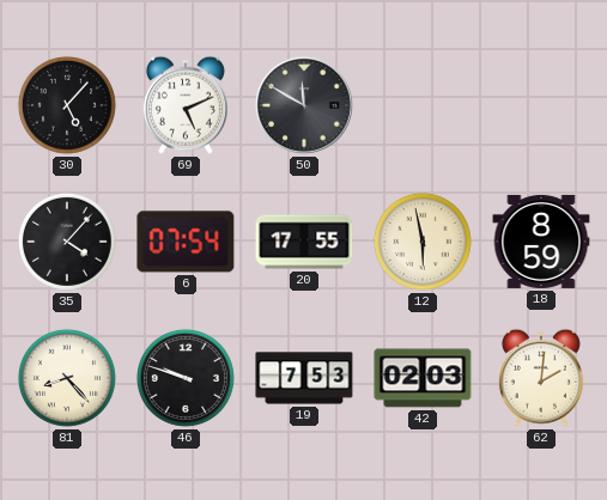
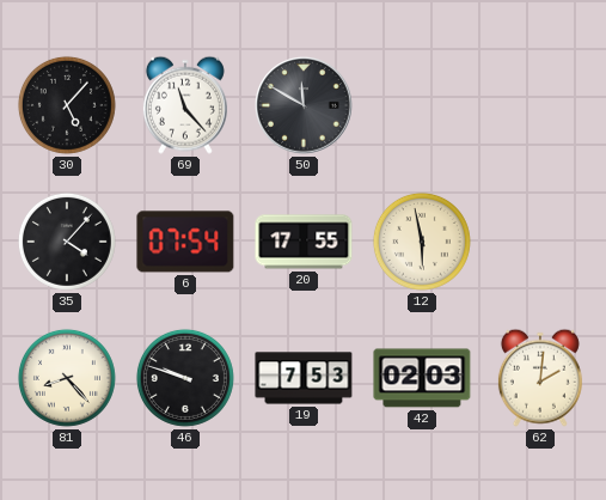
69: 5:11 -> 11:23
18: 8:59 -> none
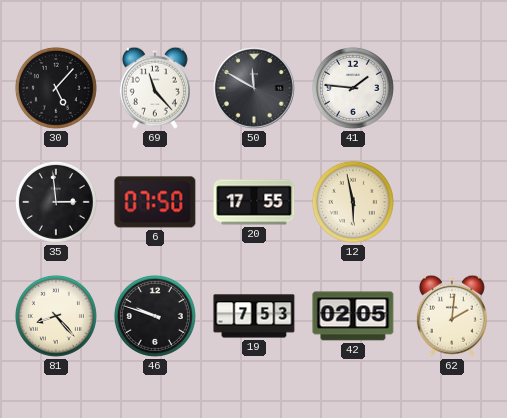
41: none -> 1:46
35: 4:07 -> 2:59
6: 07:54 -> 07:50
42: 02:03 -> 02:05
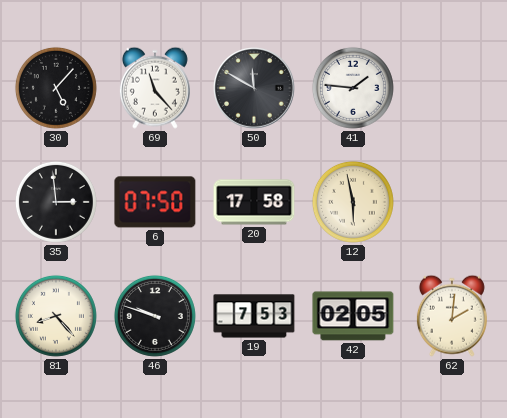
20: 17:55 -> 17:58
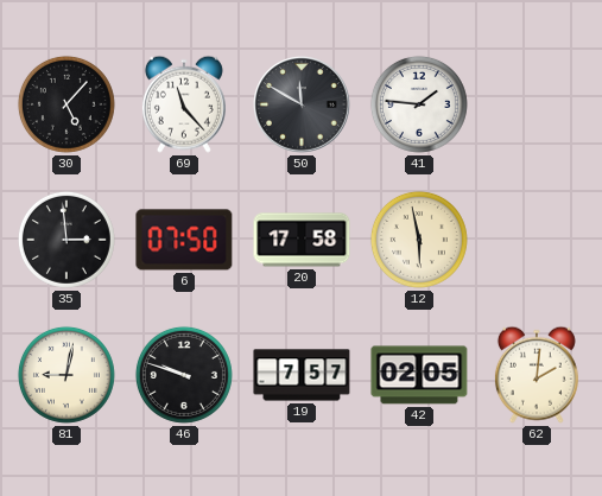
81: 8:23 -> 9:02
19: 7:53 -> 7:57
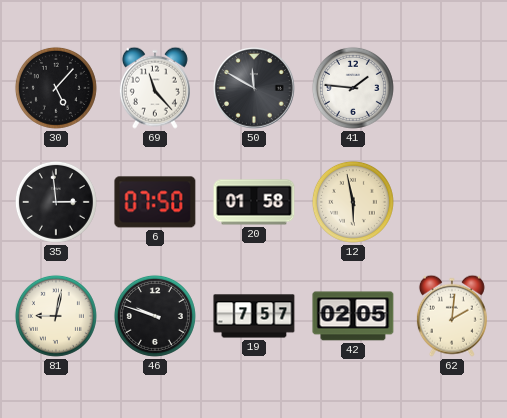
20: 17:58 -> 01:58
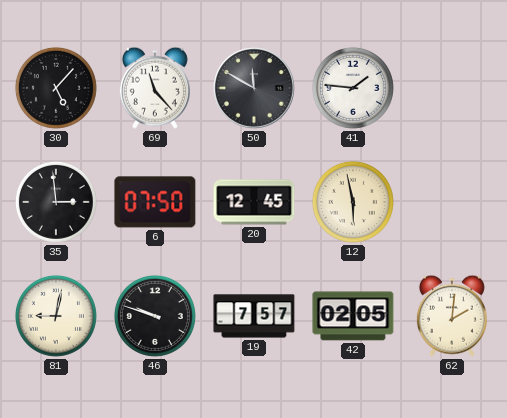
20: 01:58 -> 12:45
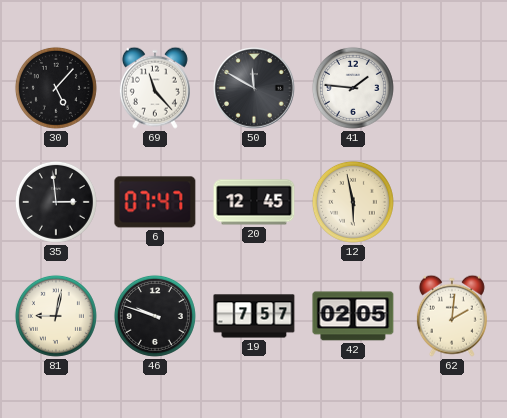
6: 07:50 -> 07:47
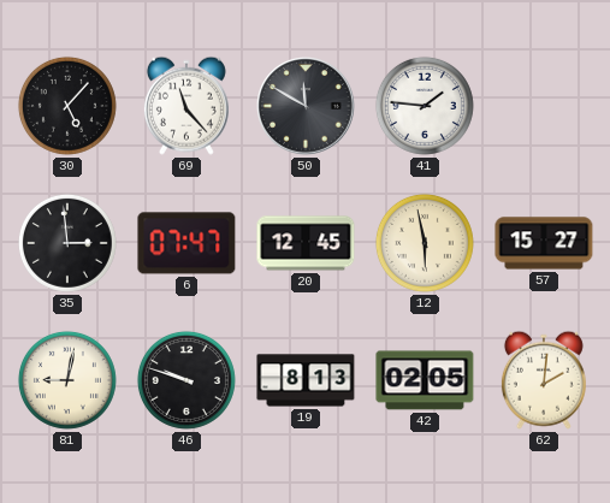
57: none -> 15:27
19: 7:57 -> 8:13
